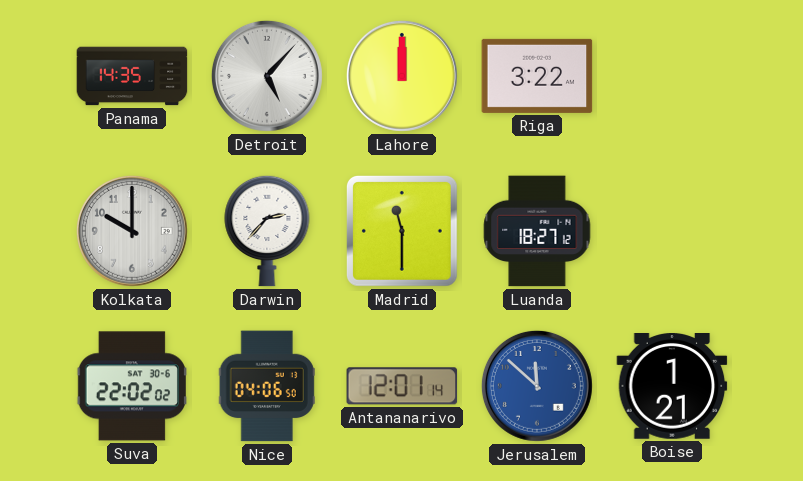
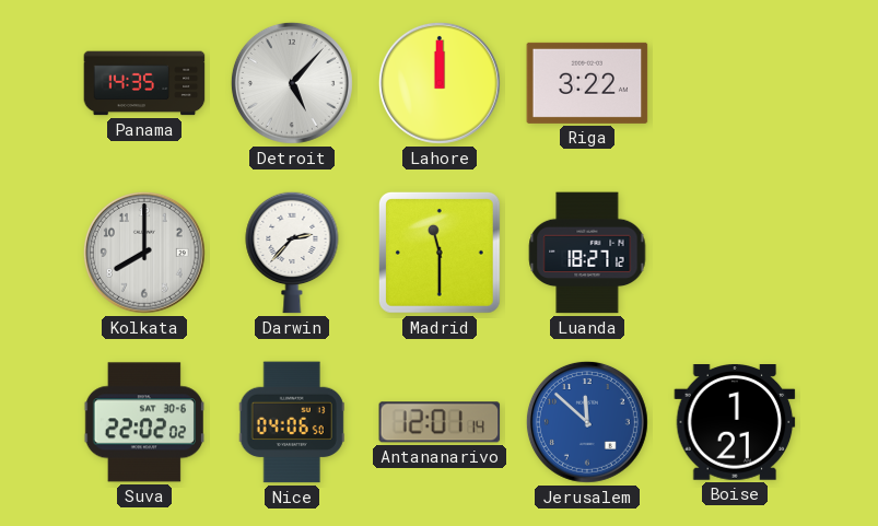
Kolkata: 10:00 -> 8:00
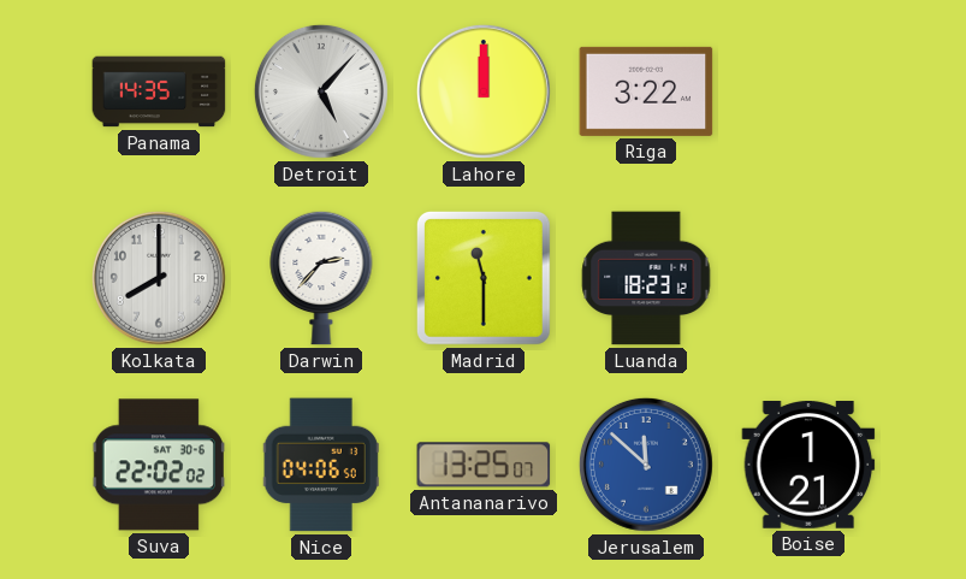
Luanda: 18:27 -> 18:23
Antananarivo: 12:01 -> 13:25
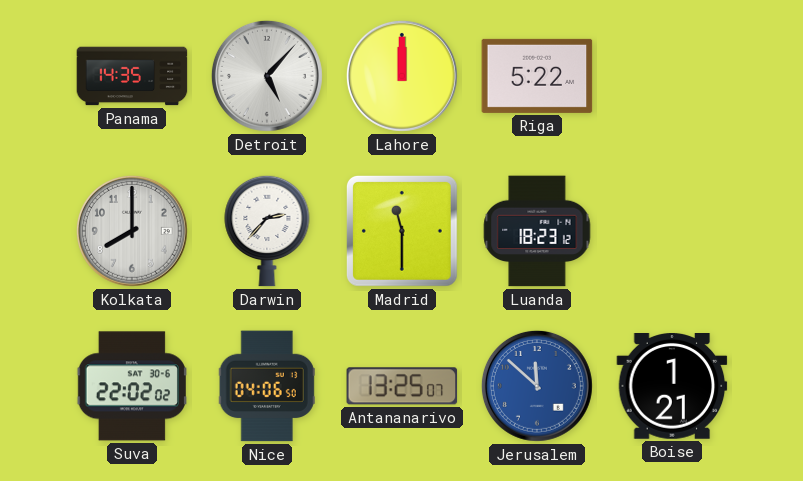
Riga: 3:22 -> 5:22
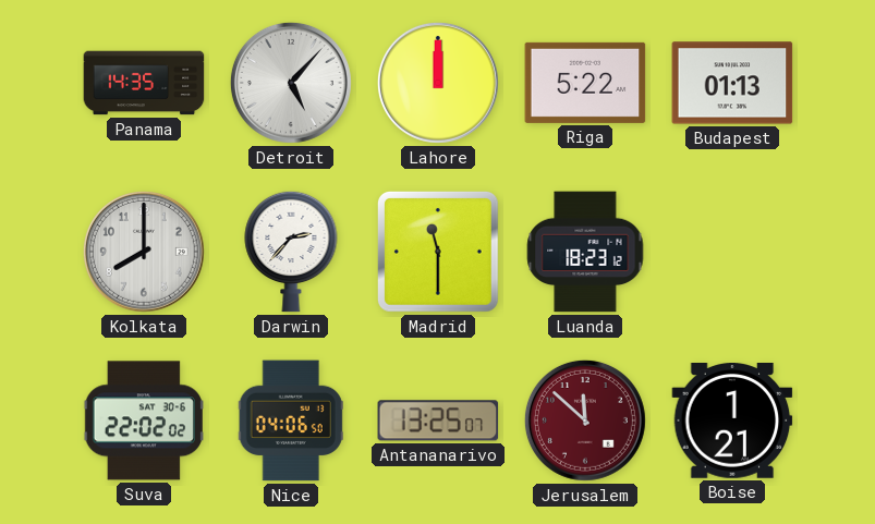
Budapest: none -> 01:13
Jerusalem dial: blue -> burgundy
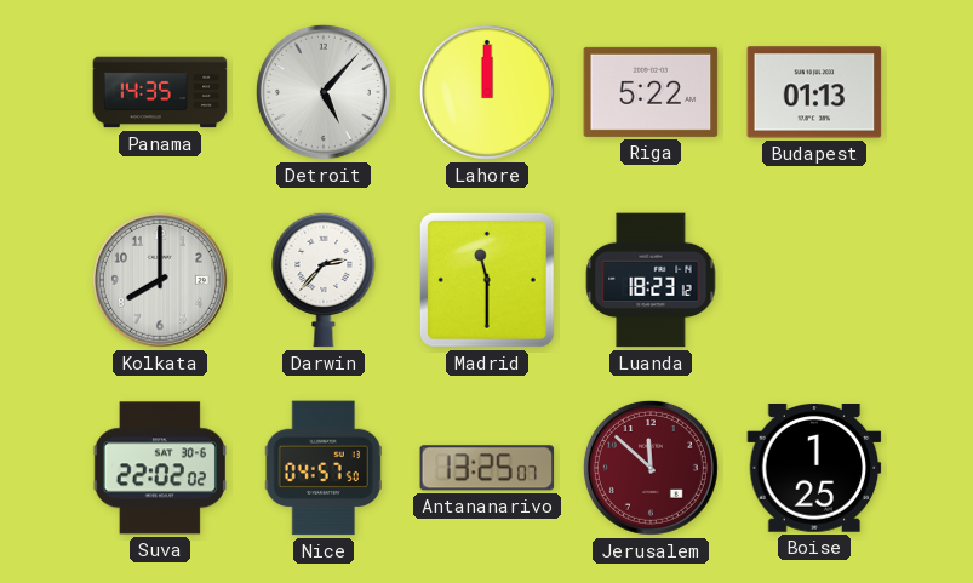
Nice: 04:06 -> 04:57
Boise: 1:21 -> 1:25
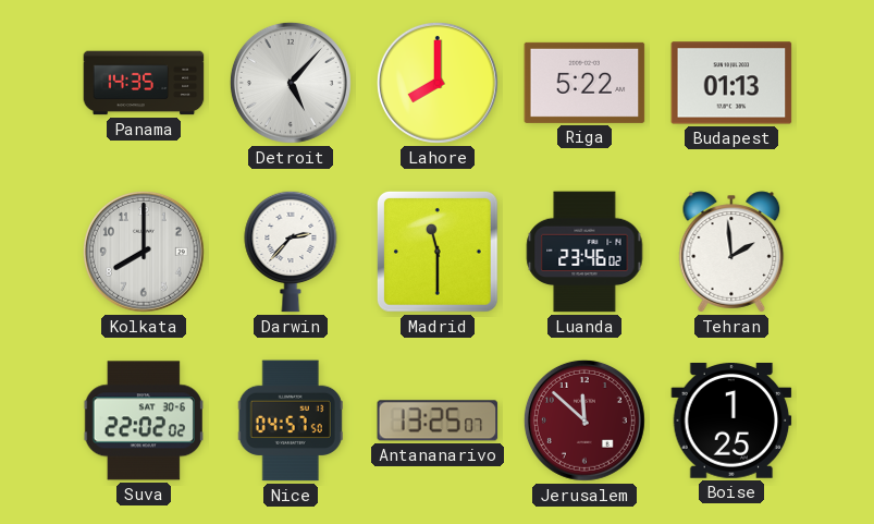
Lahore: 12:00 -> 8:00
Luanda: 18:23 -> 23:46
Tehran: none -> 1:59
